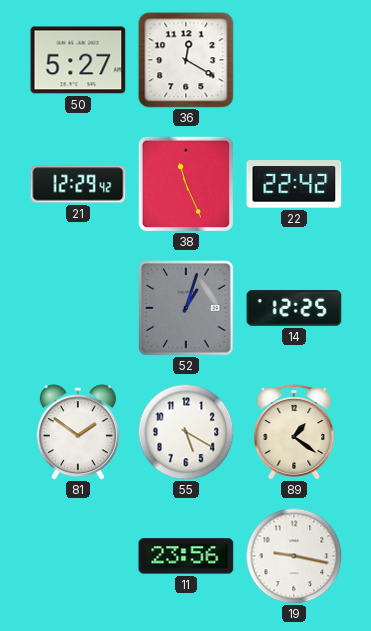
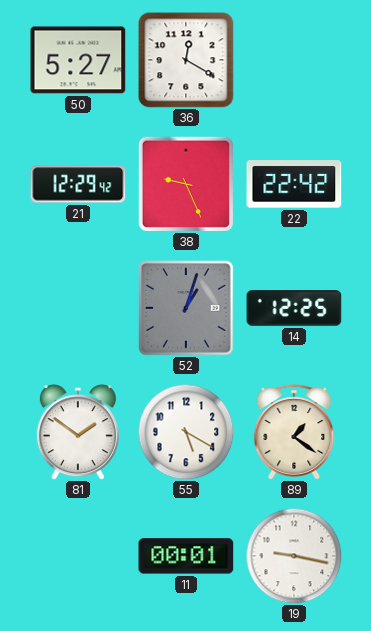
38: 11:26 -> 9:26
11: 23:56 -> 00:01
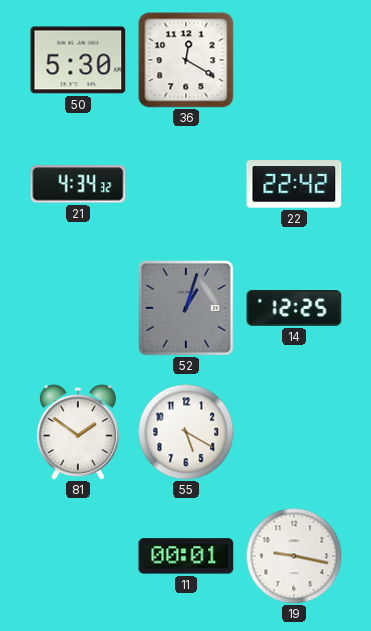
50: 5:27 -> 5:30
21: 12:29 -> 4:34
38: 9:26 -> none
89: 1:21 -> none
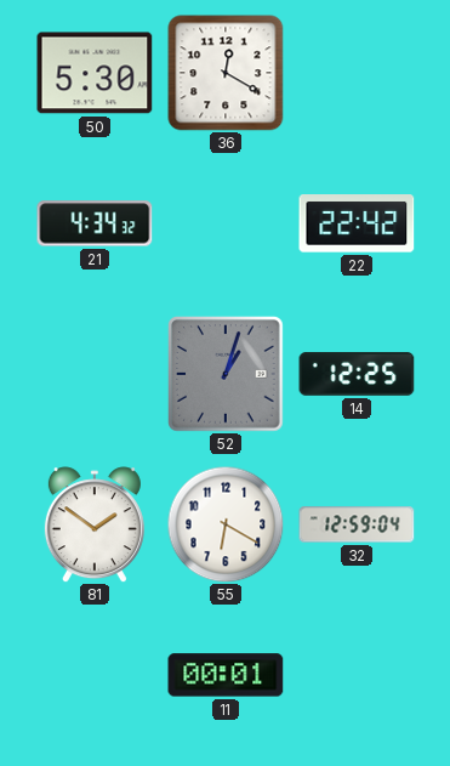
55: 5:20 -> 6:20
32: none -> 12:59
19: 9:17 -> none
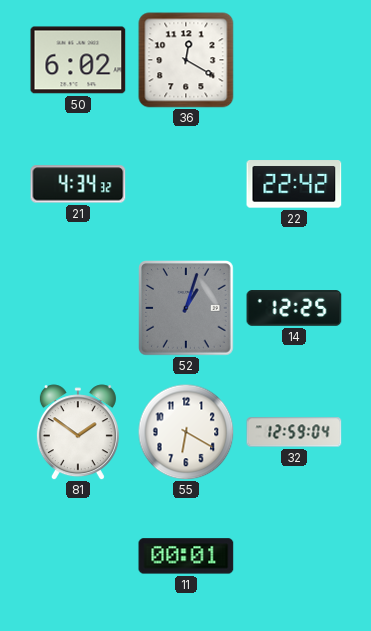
50: 5:30 -> 6:02
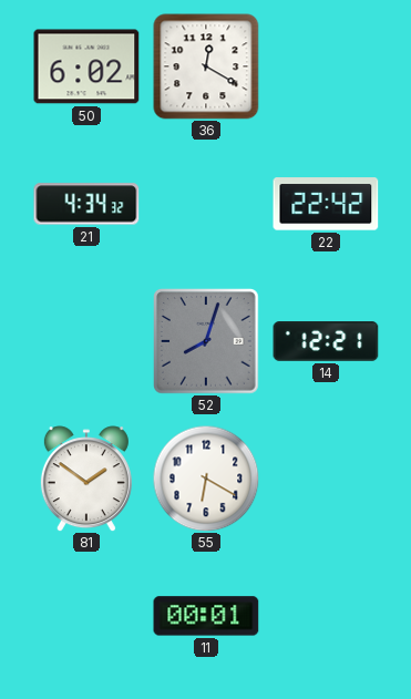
52: 1:03 -> 8:03
14: 12:25 -> 12:21
32: 12:59 -> none
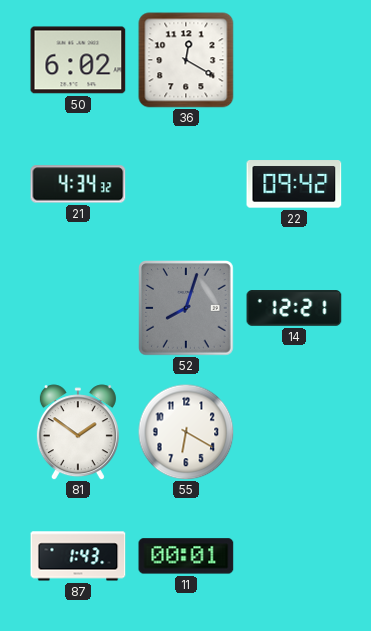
22: 22:42 -> 09:42
87: none -> 1:43
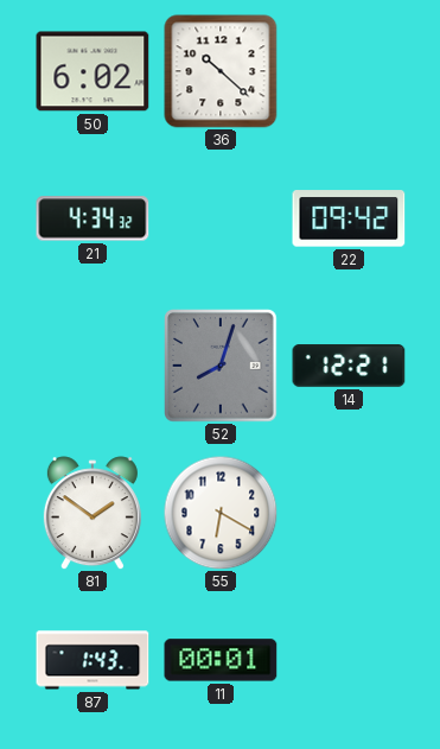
36: 12:20 -> 10:22
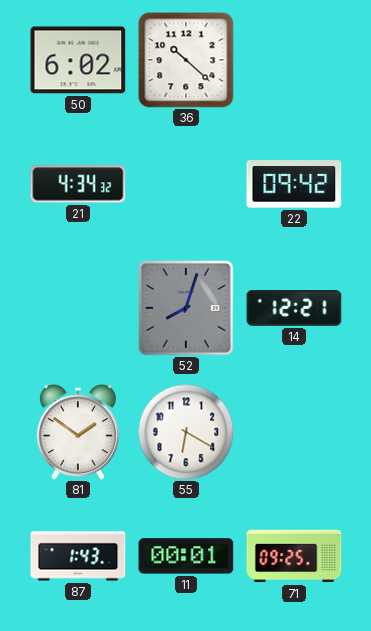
71: none -> 09:25
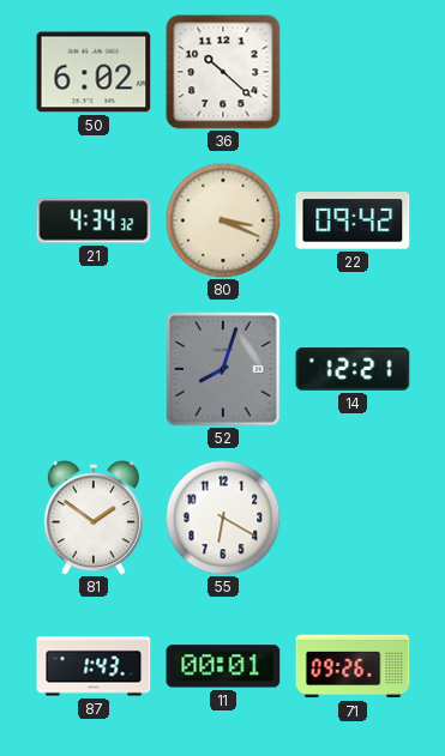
80: none -> 3:19
71: 09:25 -> 09:26
